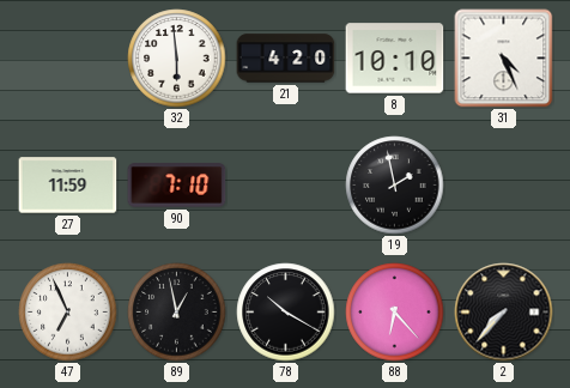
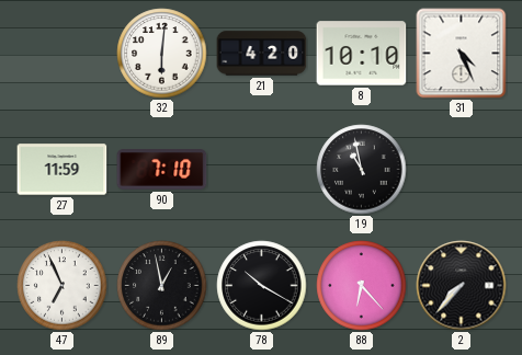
32: 5:59 -> 6:01
19: 1:58 -> 10:58
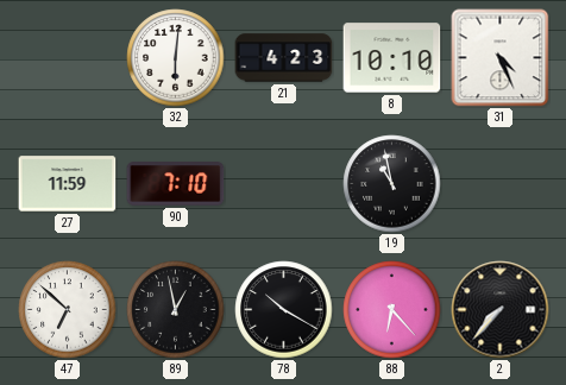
21: 4:20 -> 4:23
47: 6:56 -> 6:52
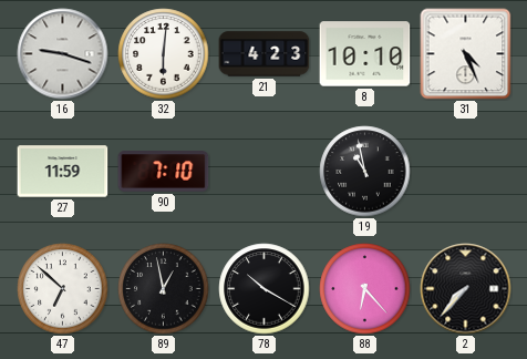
16: none -> 9:18
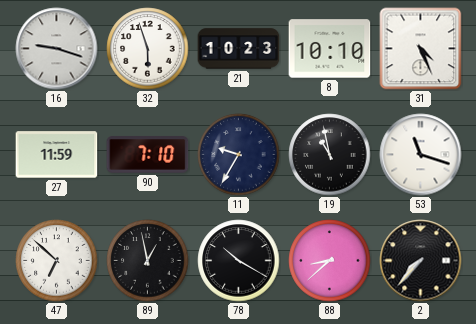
32: 6:01 -> 5:57
21: 4:23 -> 10:23
11: none -> 9:35
53: none -> 11:18
88: 6:23 -> 8:38
